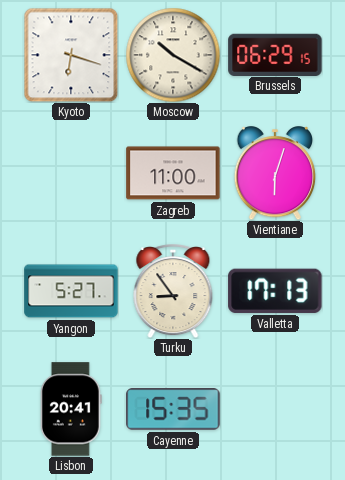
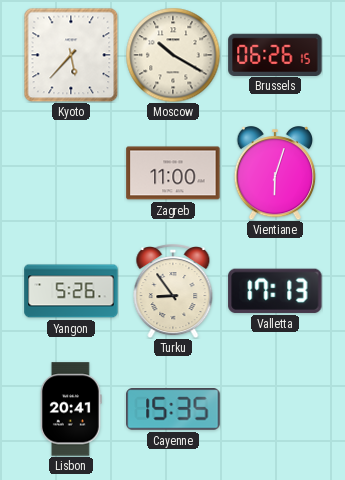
Kyoto: 6:18 -> 5:37
Brussels: 06:29 -> 06:26
Yangon: 5:27 -> 5:26
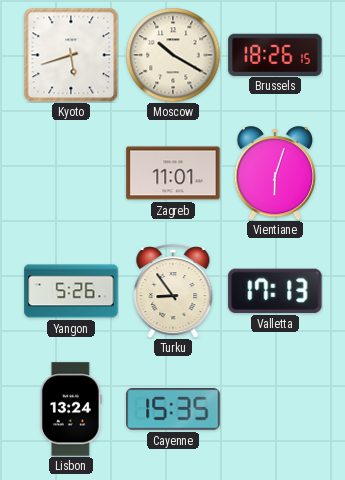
Kyoto: 5:37 -> 5:42
Brussels: 06:26 -> 18:26
Zagreb: 11:00 -> 11:01
Lisbon: 20:41 -> 13:24
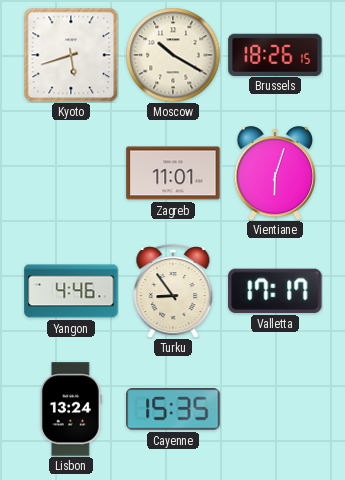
Yangon: 5:26 -> 4:46
Valletta: 17:13 -> 17:17
